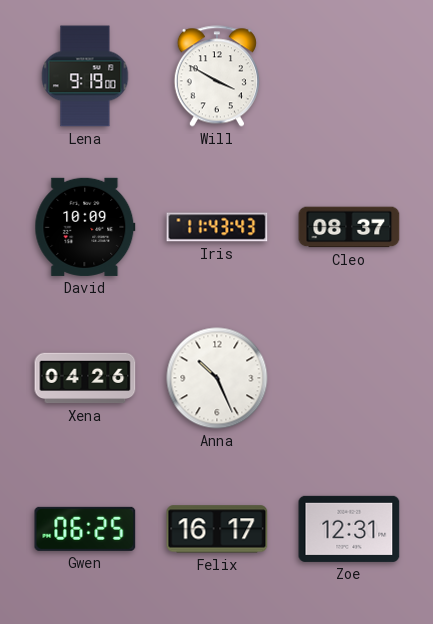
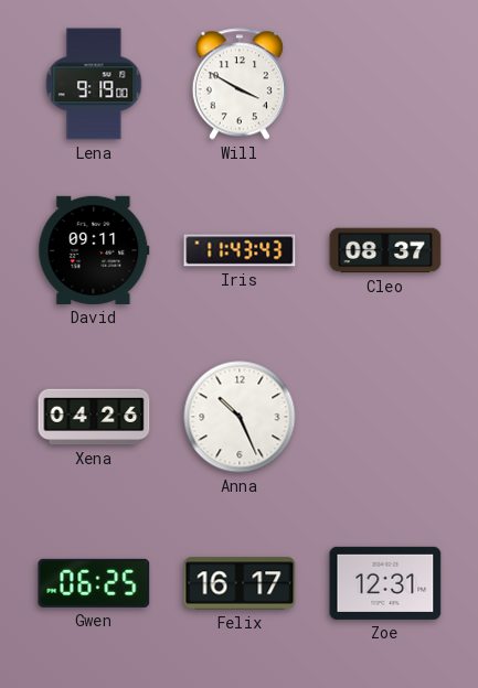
David: 10:09 -> 09:11
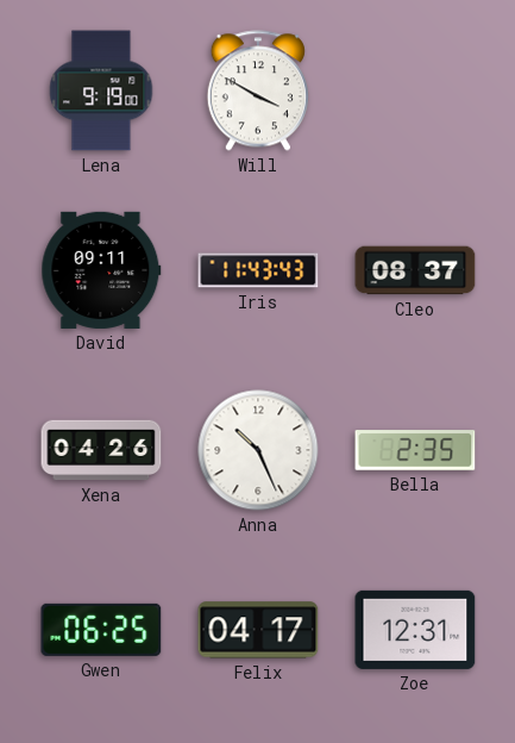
Bella: none -> 2:35
Felix: 16:17 -> 04:17
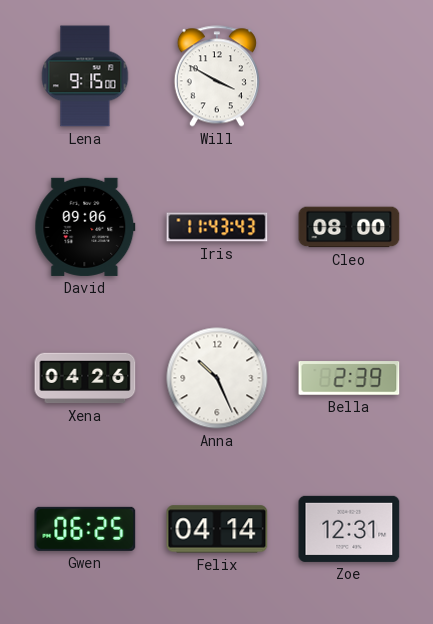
Lena: 9:19 -> 9:15
David: 09:11 -> 09:06
Cleo: 08:37 -> 08:00
Bella: 2:35 -> 2:39
Felix: 04:17 -> 04:14
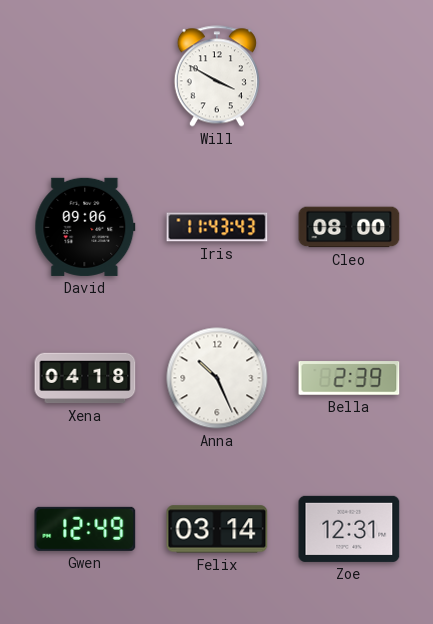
Lena: 9:15 -> none
Xena: 04:26 -> 04:18
Gwen: 06:25 -> 12:49
Felix: 04:14 -> 03:14
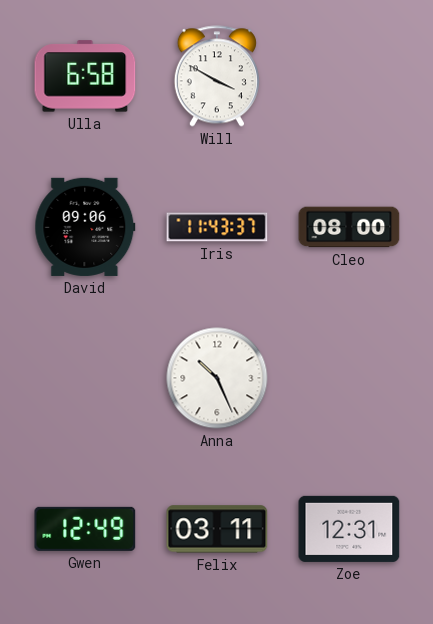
Ulla: none -> 6:58
Iris: 11:43:43 -> 11:43:37
Xena: 04:18 -> none
Bella: 2:39 -> none
Felix: 03:14 -> 03:11
